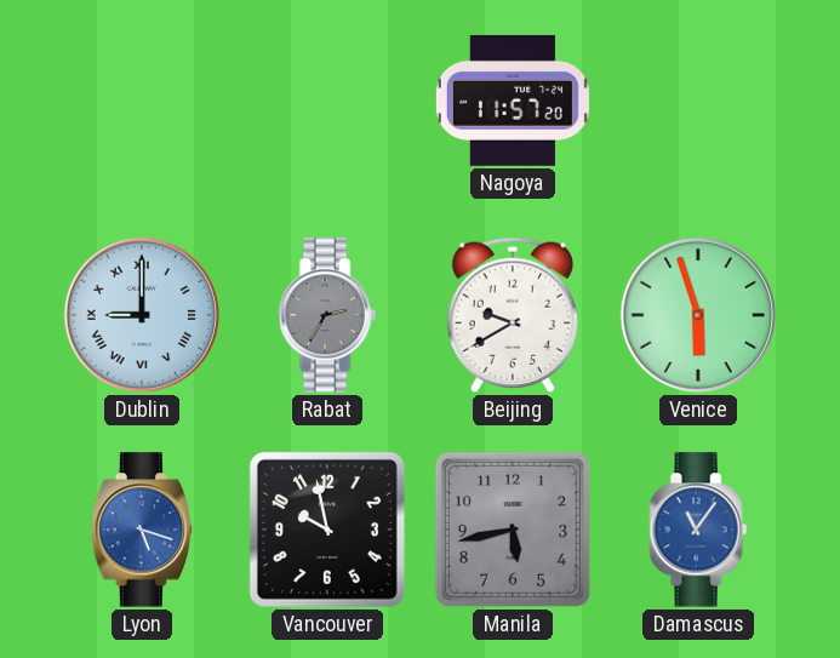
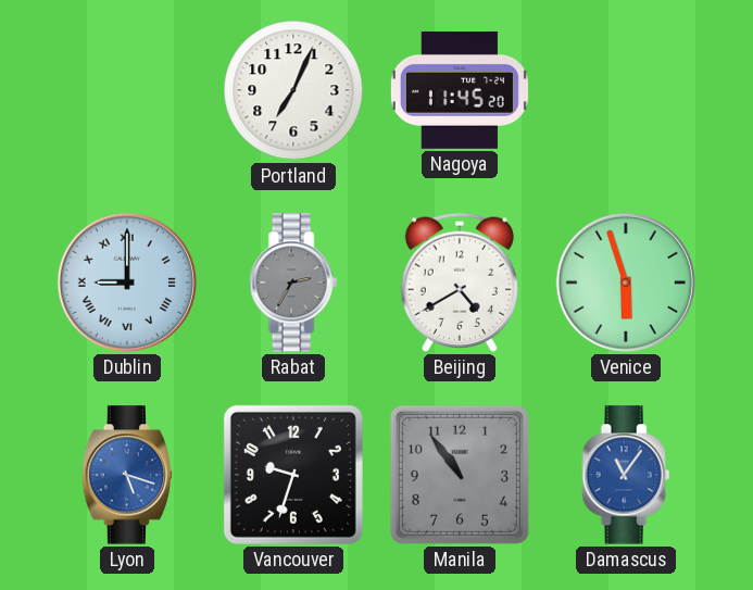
Portland: none -> 7:04
Nagoya: 11:57 -> 11:45
Beijing: 9:40 -> 4:40
Vancouver: 9:58 -> 9:33
Manila: 5:43 -> 10:54
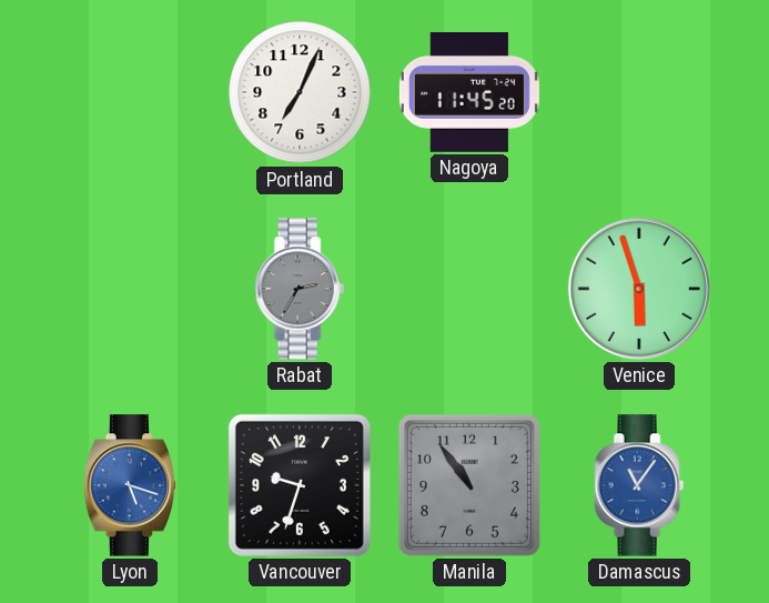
Dublin: 9:00 -> none
Beijing: 4:40 -> none
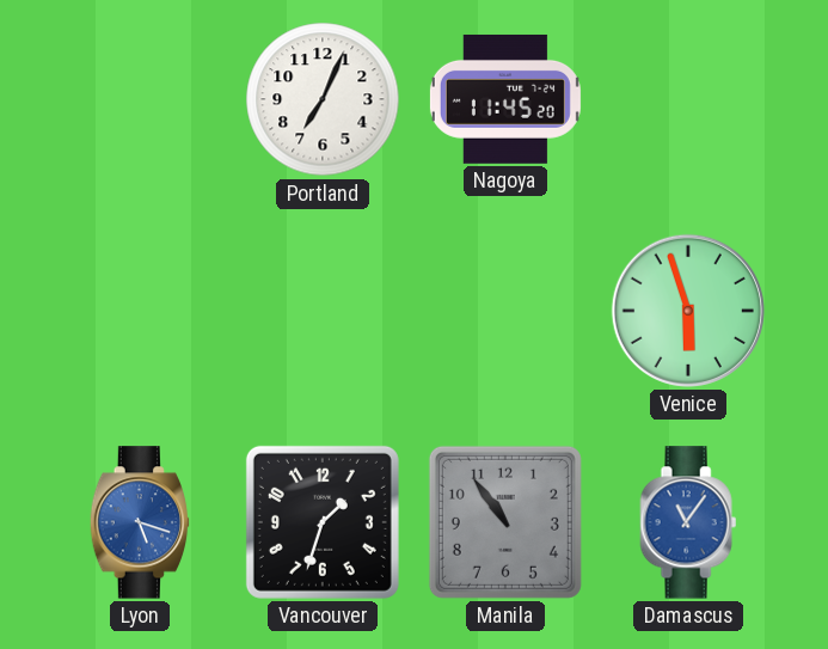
Rabat: 2:35 -> none
Vancouver: 9:33 -> 1:33
